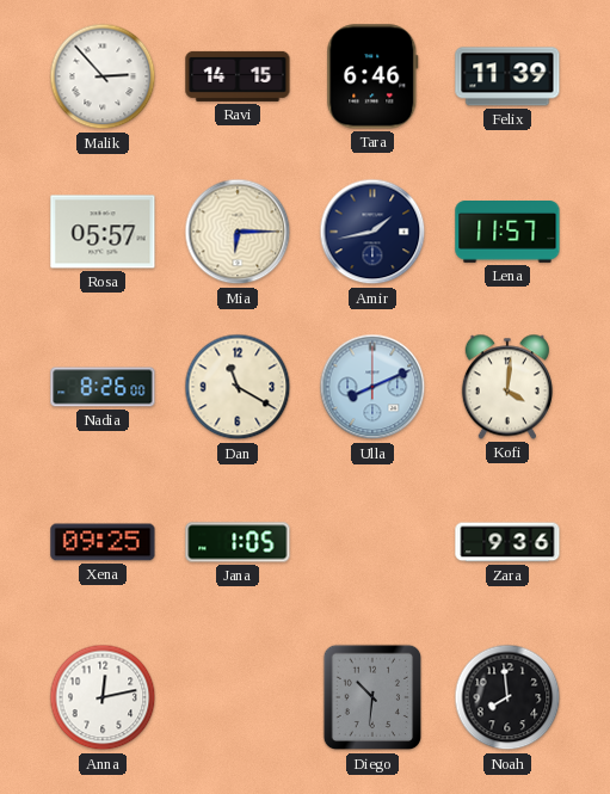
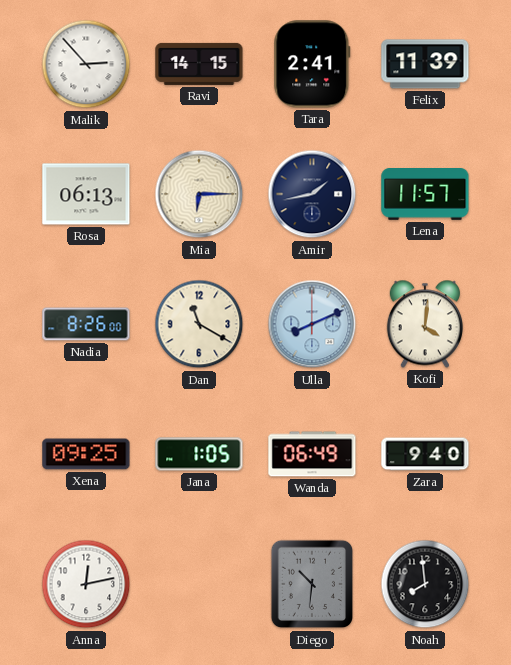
Tara: 6:46 -> 2:41
Rosa: 05:57 -> 06:13
Wanda: none -> 06:49
Zara: 9:36 -> 9:40
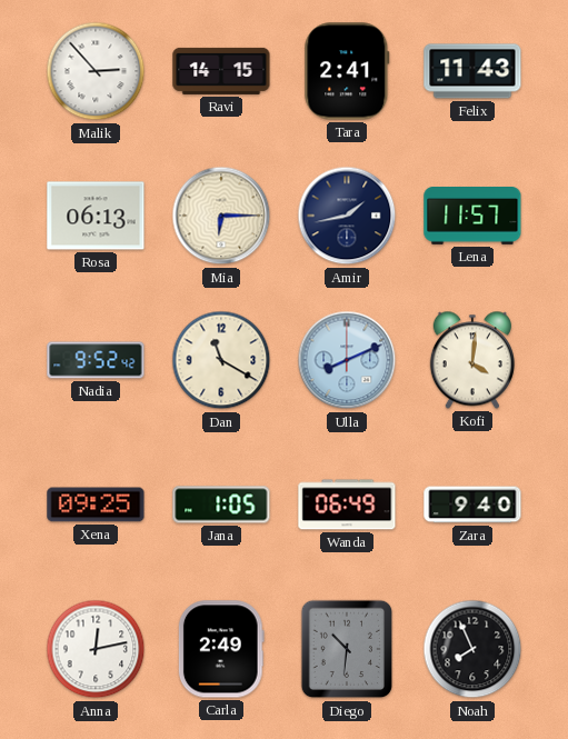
Felix: 11:39 -> 11:43
Nadia: 8:26 -> 9:52
Carla: none -> 2:49
Noah: 7:59 -> 7:56
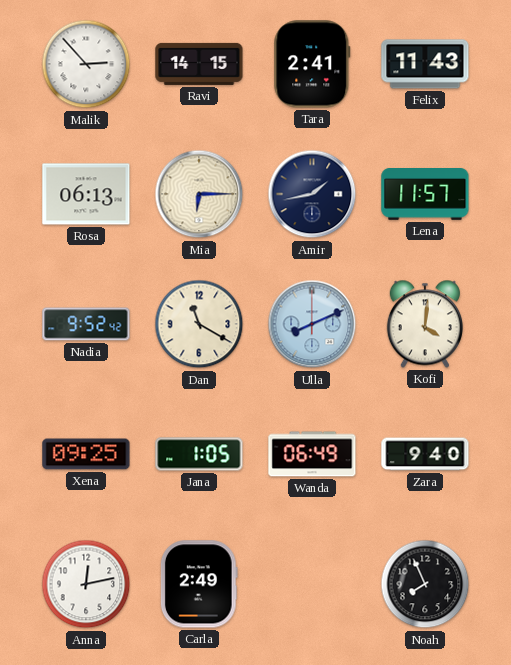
Diego: 10:31 -> none
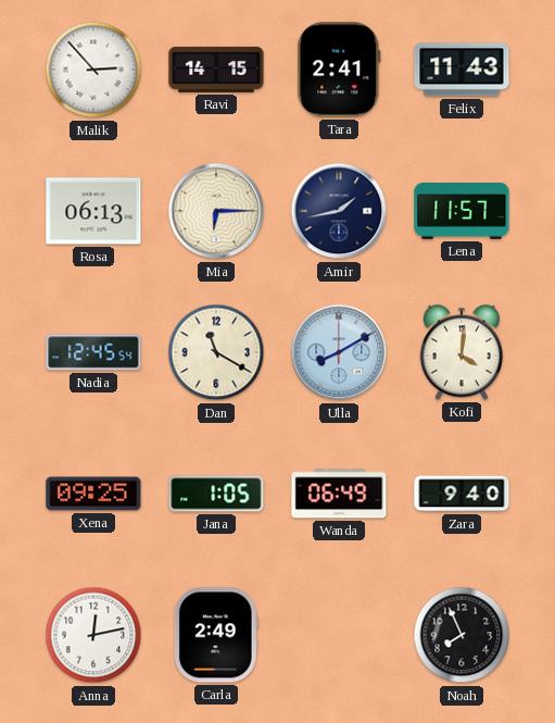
Nadia: 9:52 -> 12:45
Ulla: 8:11 -> 8:10
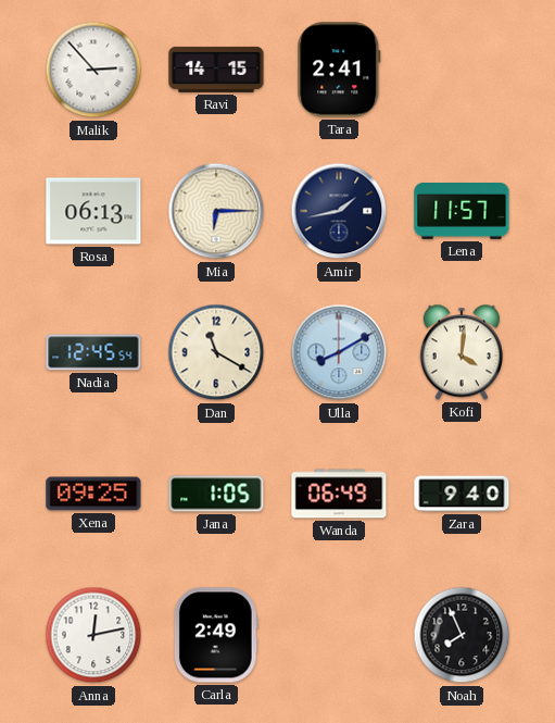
Felix: 11:43 -> none
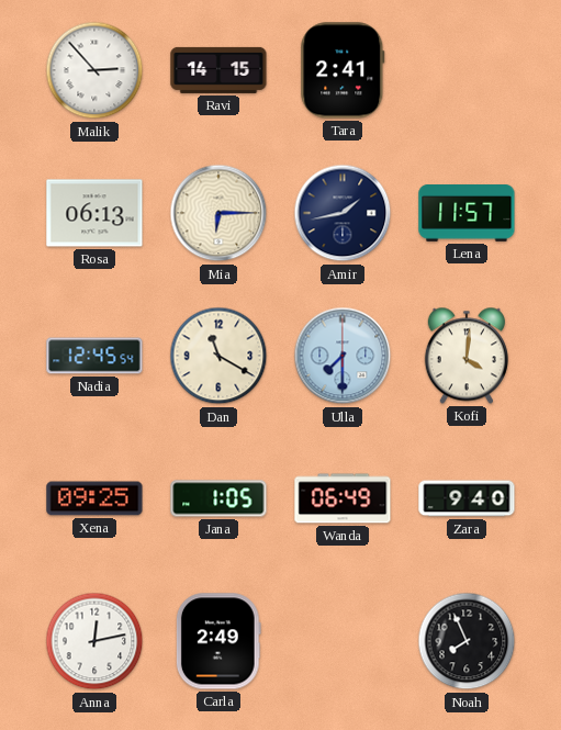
Ulla: 8:10 -> 7:30
